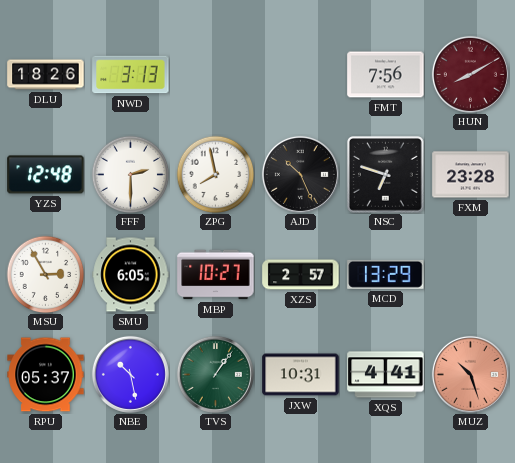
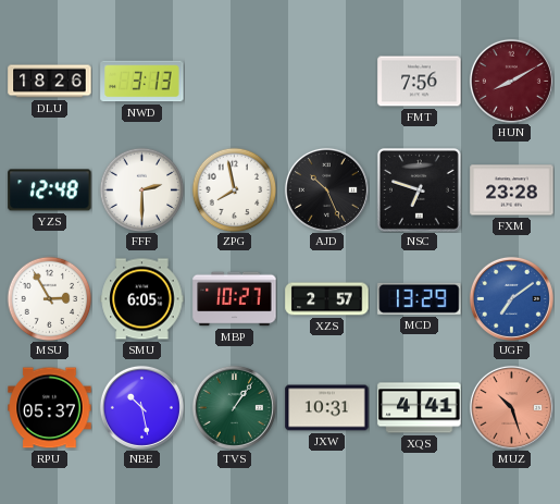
UGF: none -> 7:09
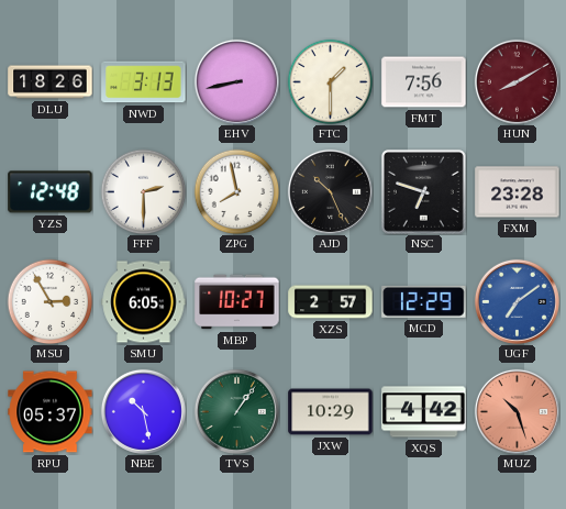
EHV: none -> 8:43
FTC: none -> 1:30
MCD: 13:29 -> 12:29
JXW: 10:31 -> 10:29
XQS: 4:41 -> 4:42
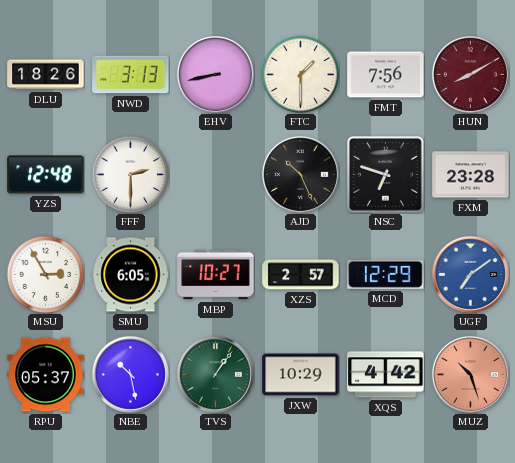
ZPG: 7:58 -> none
